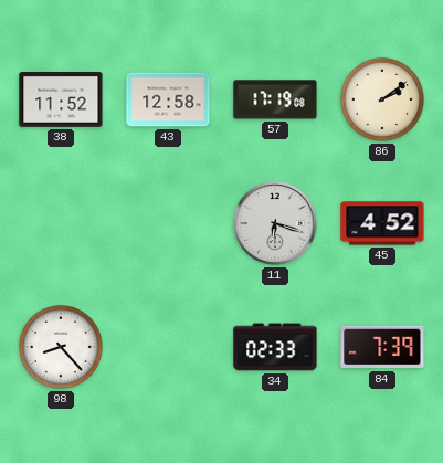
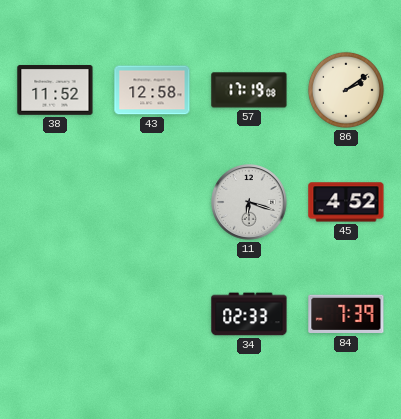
98: 8:23 -> none
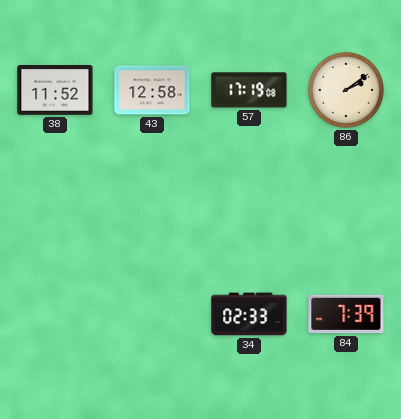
11: 6:18 -> none
45: 4:52 -> none
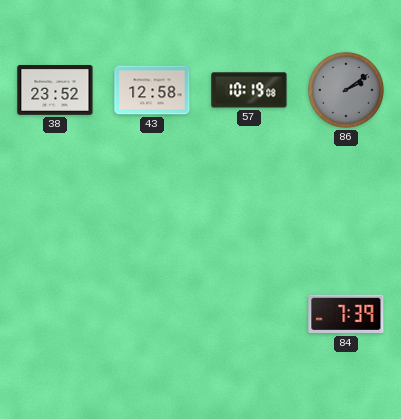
38: 11:52 -> 23:52
57: 17:19 -> 10:19
86 dial: cream -> grey
34: 02:33 -> none
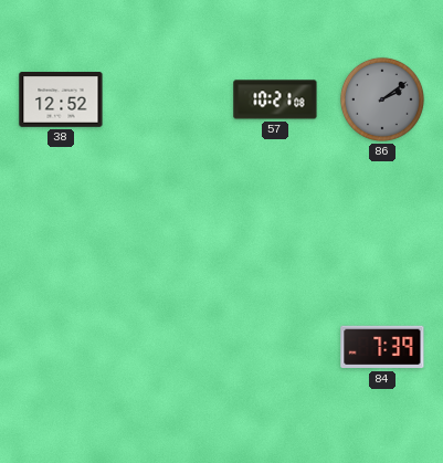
38: 23:52 -> 12:52
43: 12:58 -> none
57: 10:19 -> 10:21
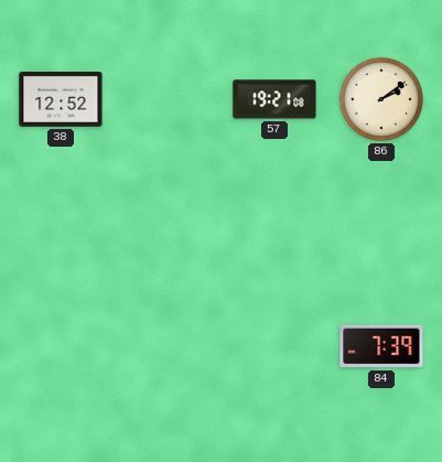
57: 10:21 -> 19:21
86 dial: grey -> cream
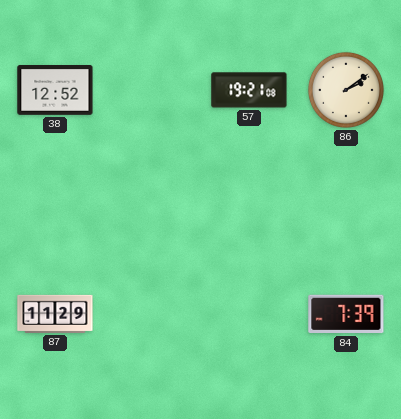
87: none -> 11:29
